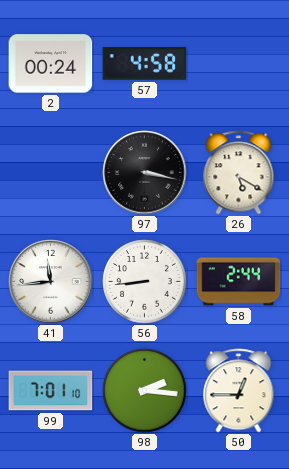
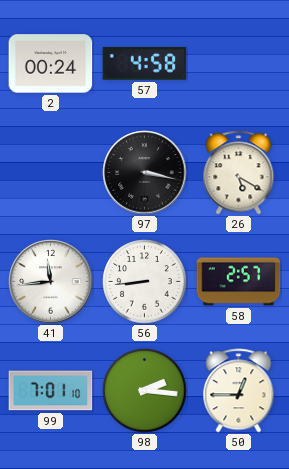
58: 2:44 -> 2:57
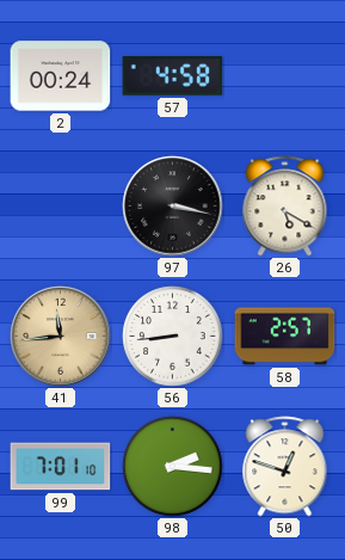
41 dial: white -> champagne
50: 12:45 -> 12:48
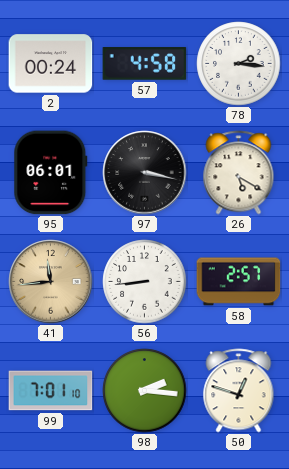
78: none -> 2:16
95: none -> 06:01
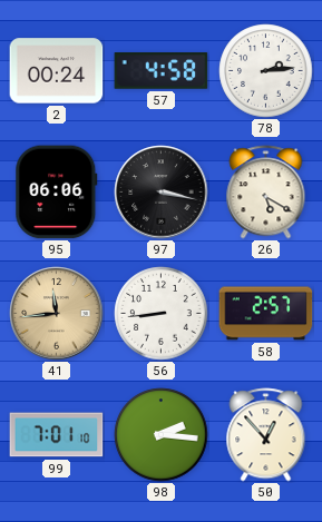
78: 2:16 -> 2:14
95: 06:01 -> 06:06
50: 12:48 -> 12:53
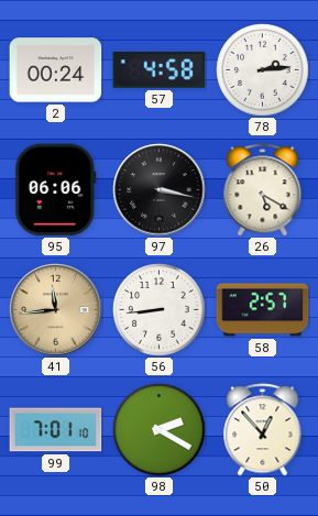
98: 2:16 -> 2:20
